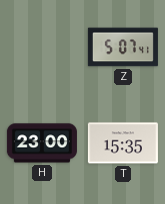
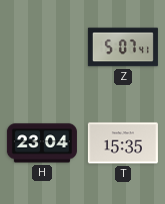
H: 23:00 -> 23:04
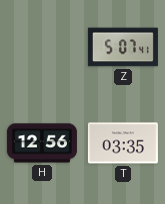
H: 23:04 -> 12:56
T: 15:35 -> 03:35
